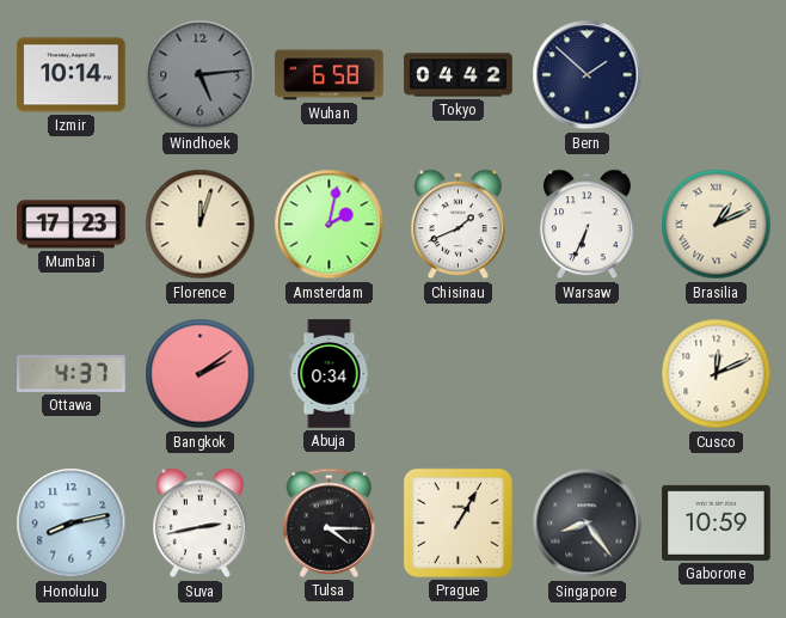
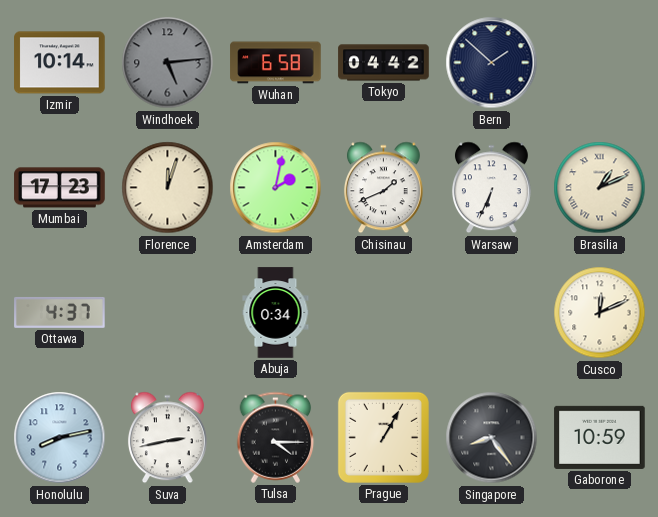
Bangkok: 2:09 -> none
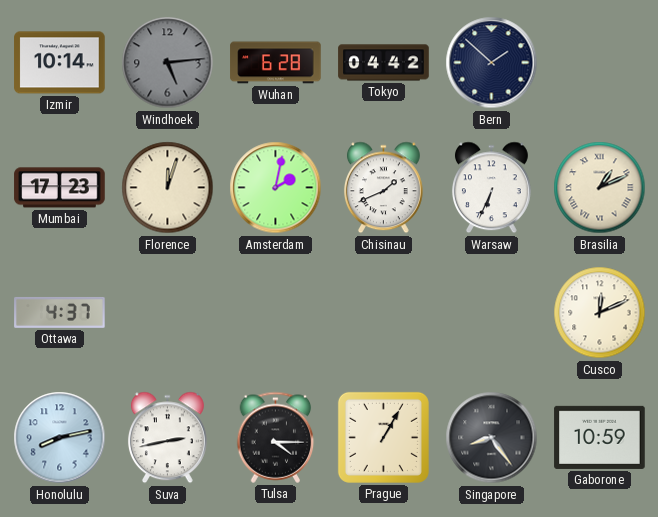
Wuhan: 6:58 -> 6:28
Abuja: 0:34 -> none
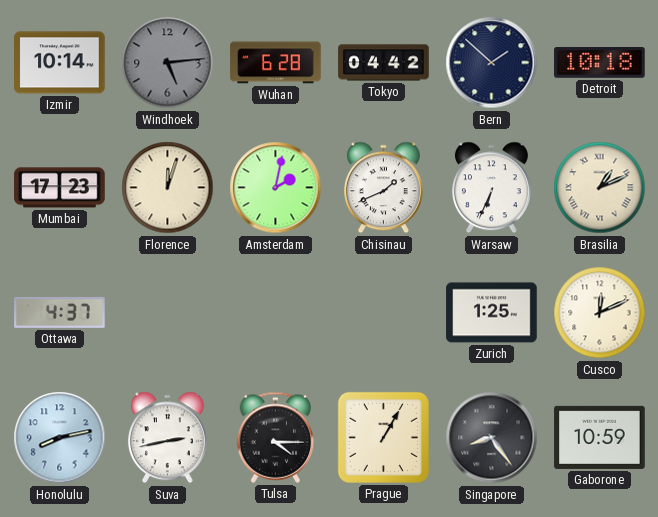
Detroit: none -> 10:18
Zurich: none -> 1:25
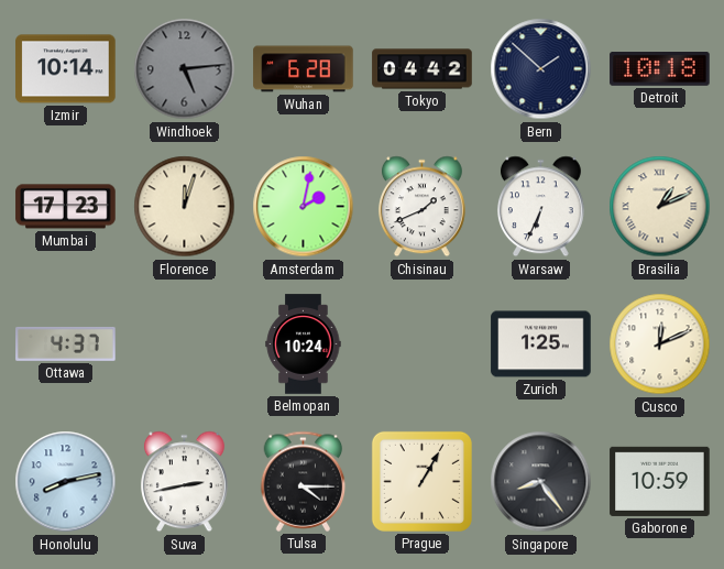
Belmopan: none -> 10:24
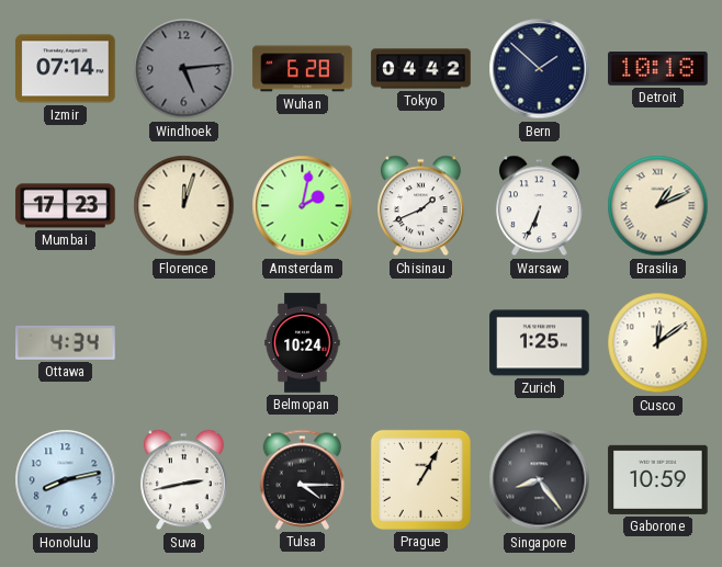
Izmir: 10:14 -> 07:14
Ottawa: 4:37 -> 4:34
Cusco: 12:11 -> 12:09
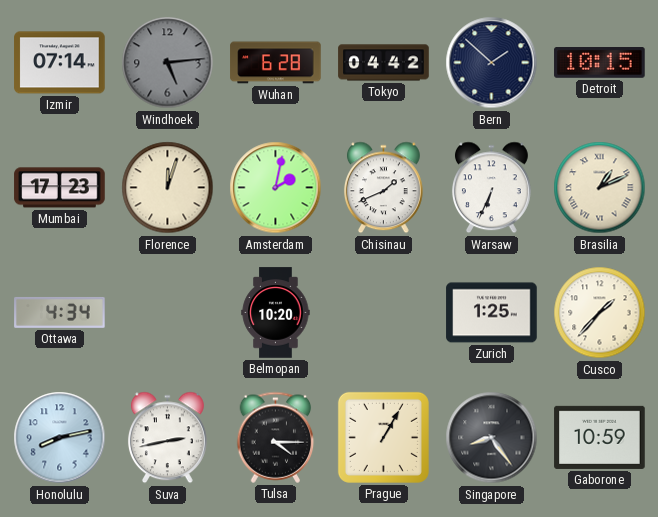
Detroit: 10:18 -> 10:15
Belmopan: 10:24 -> 10:20
Cusco: 12:09 -> 1:37
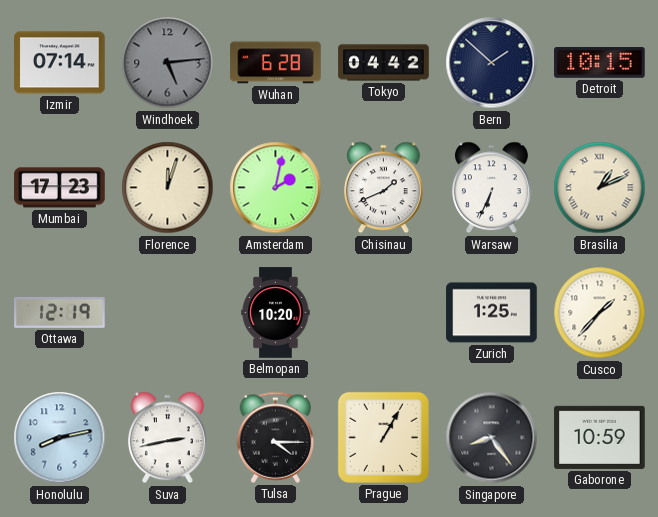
Ottawa: 4:34 -> 12:19
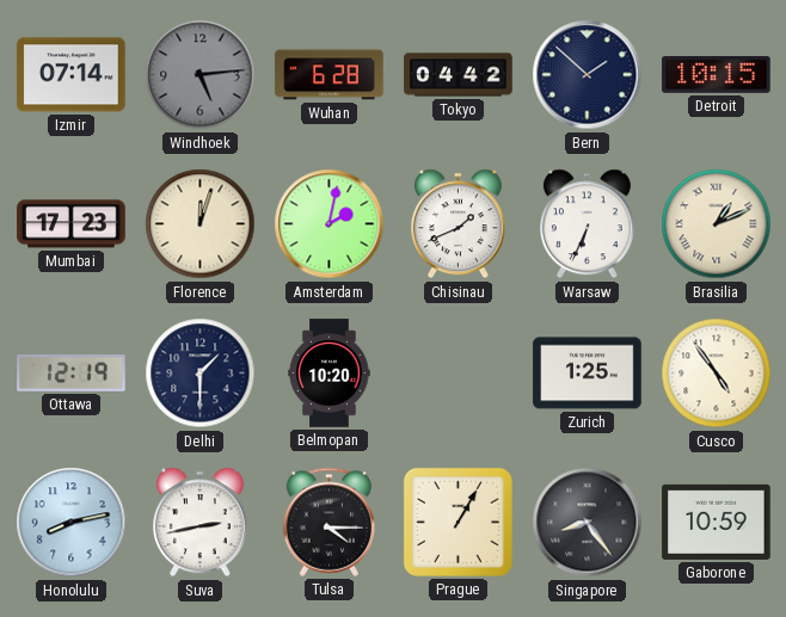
Delhi: none -> 1:30
Cusco: 1:37 -> 4:54
